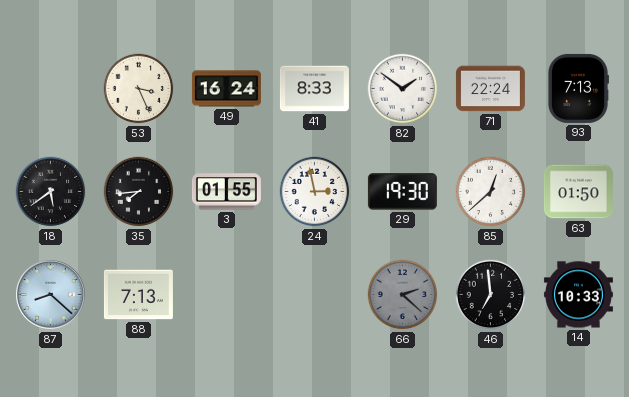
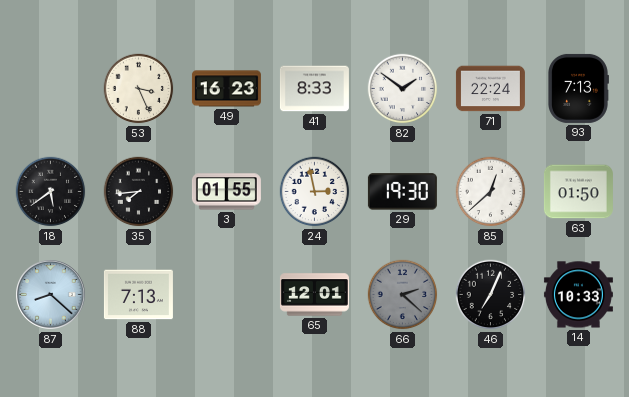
49: 16:24 -> 16:23
65: none -> 12:01
46: 6:59 -> 7:04
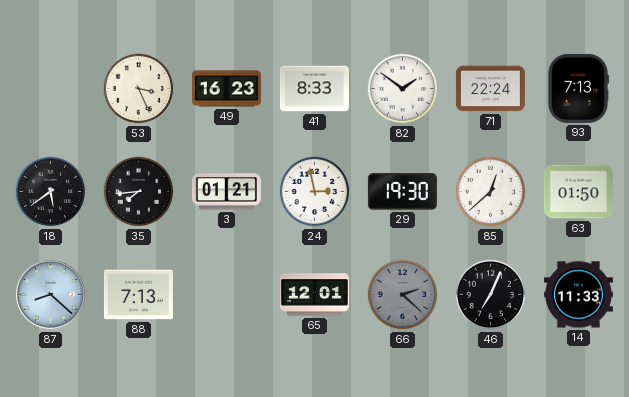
3: 01:55 -> 01:21
14: 10:33 -> 11:33
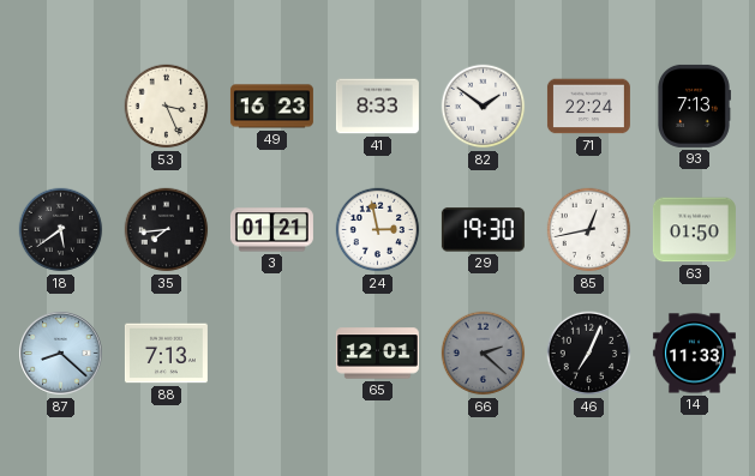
85: 12:38 -> 12:43
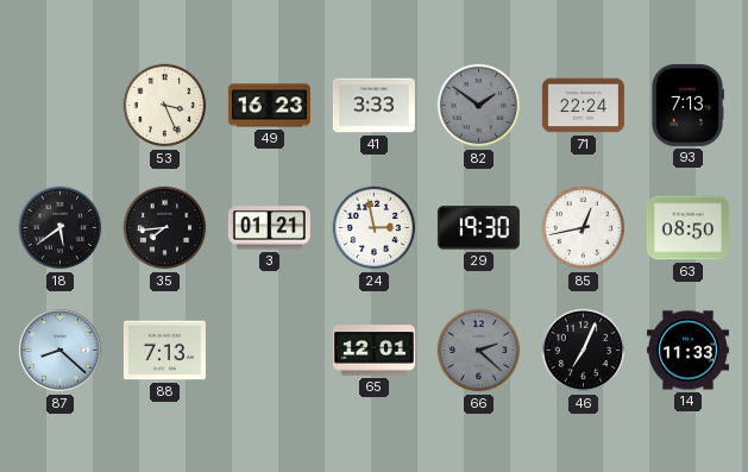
41: 8:33 -> 3:33
82 dial: white -> grey
63: 01:50 -> 08:50
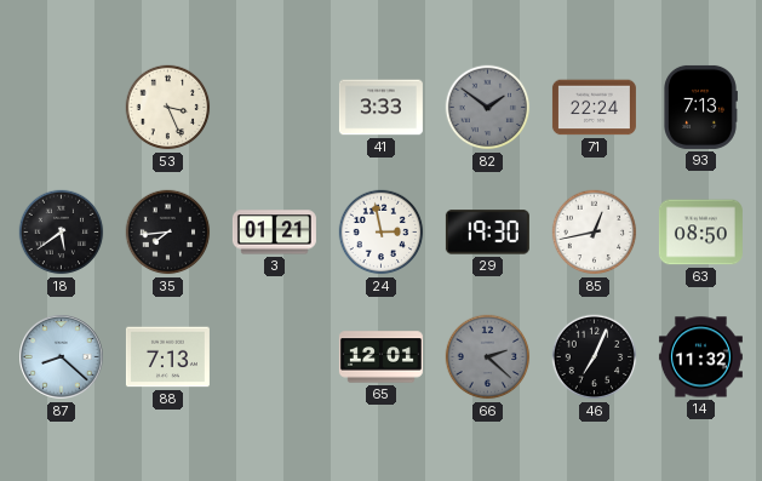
49: 16:23 -> none
14: 11:33 -> 11:32
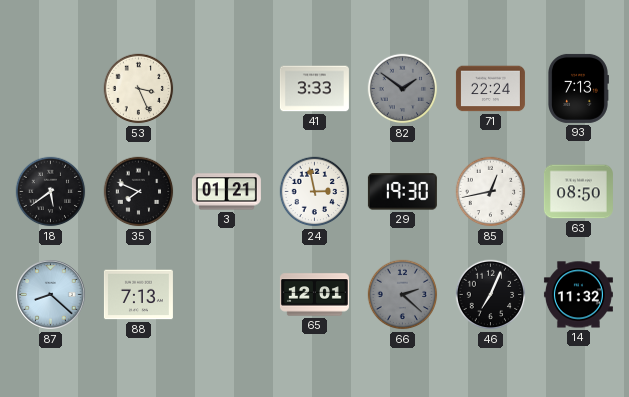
35: 7:44 -> 7:49
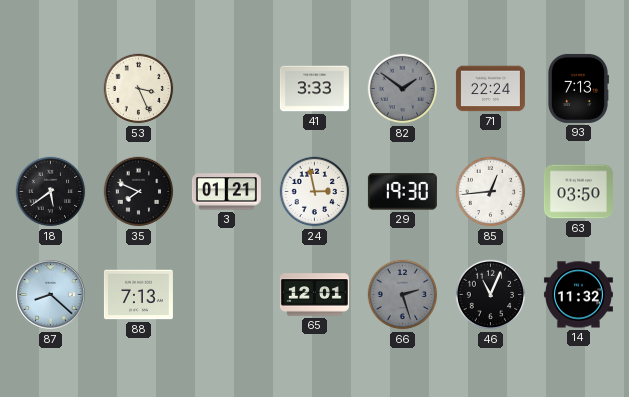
85: 12:43 -> 12:44
63: 08:50 -> 03:50
66: 2:22 -> 2:27
46: 7:04 -> 11:04
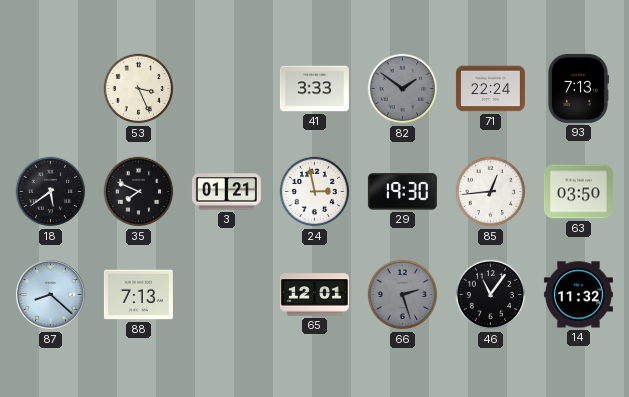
46: 11:04 -> 11:06
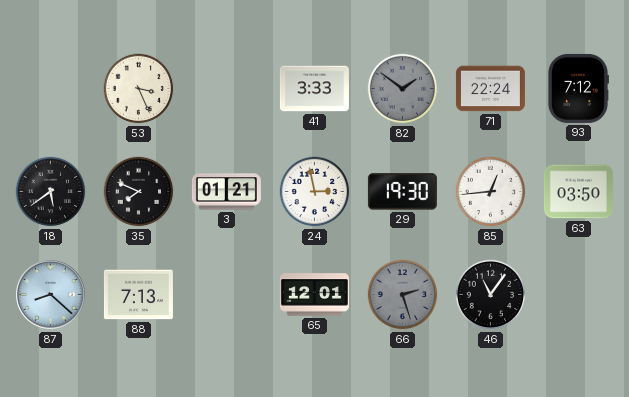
93: 7:13 -> 7:12
14: 11:32 -> none
